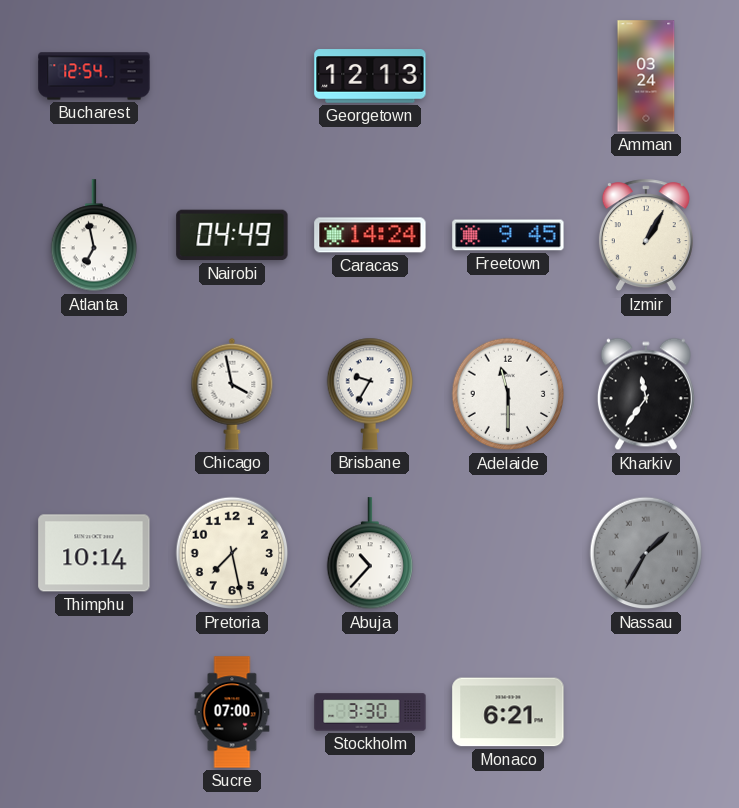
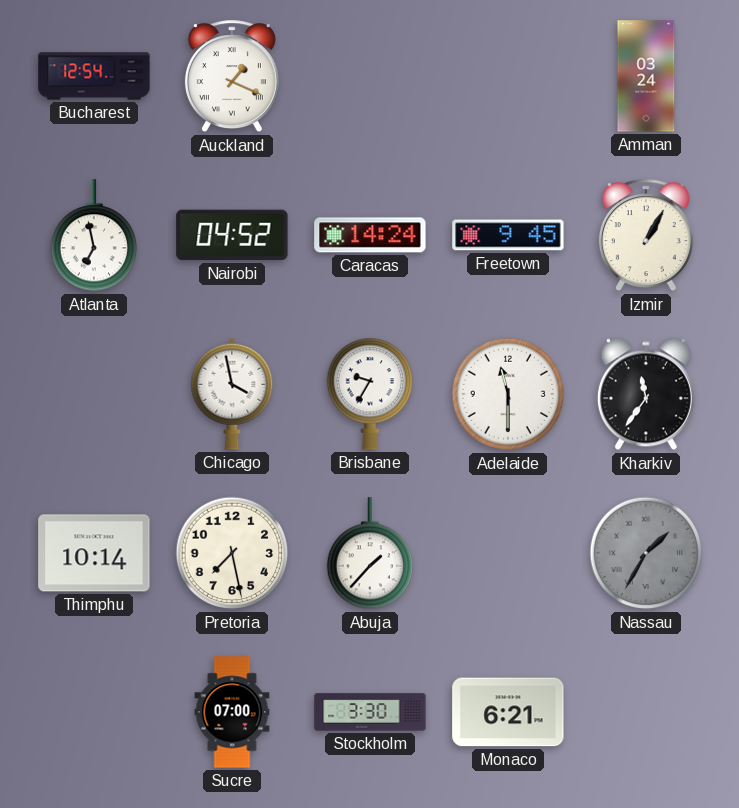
Auckland: none -> 1:19
Georgetown: 12:13 -> none
Nairobi: 04:49 -> 04:52
Abuja: 10:37 -> 1:37
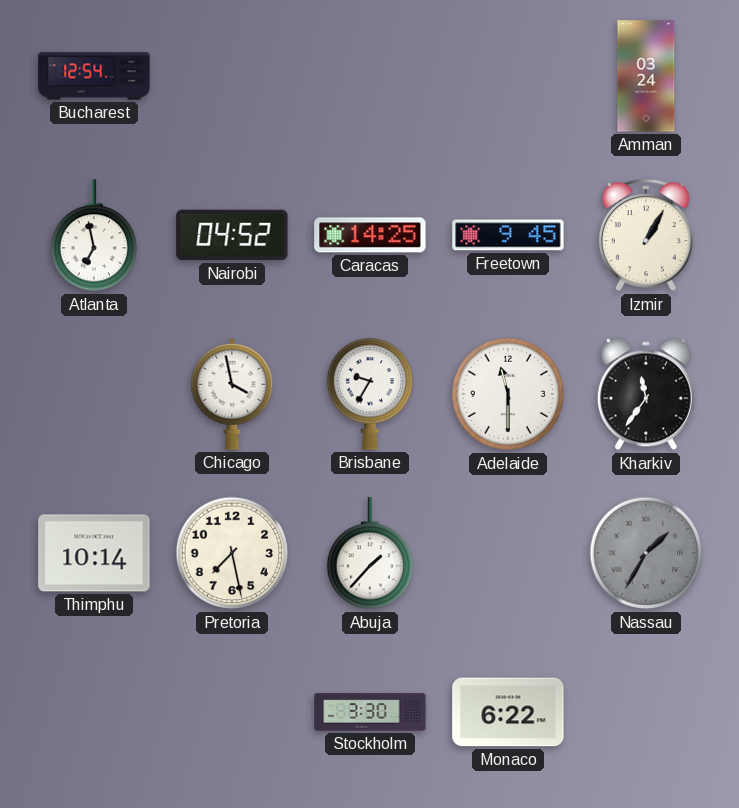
Auckland: 1:19 -> none
Caracas: 14:24 -> 14:25
Sucre: 07:00 -> none
Monaco: 6:21 -> 6:22
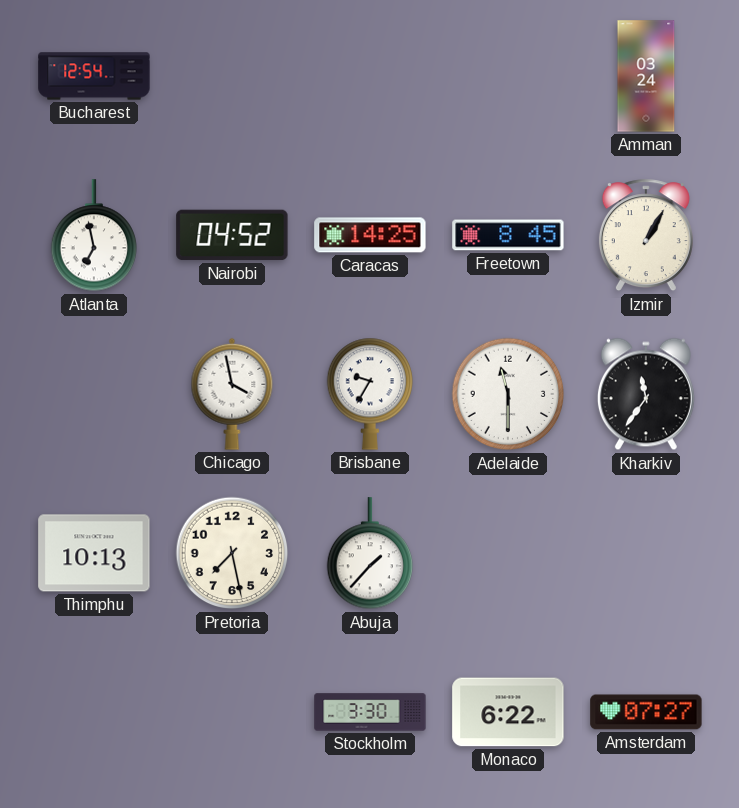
Freetown: 9:45 -> 8:45
Thimphu: 10:14 -> 10:13
Nassau: 1:35 -> none
Amsterdam: none -> 07:27
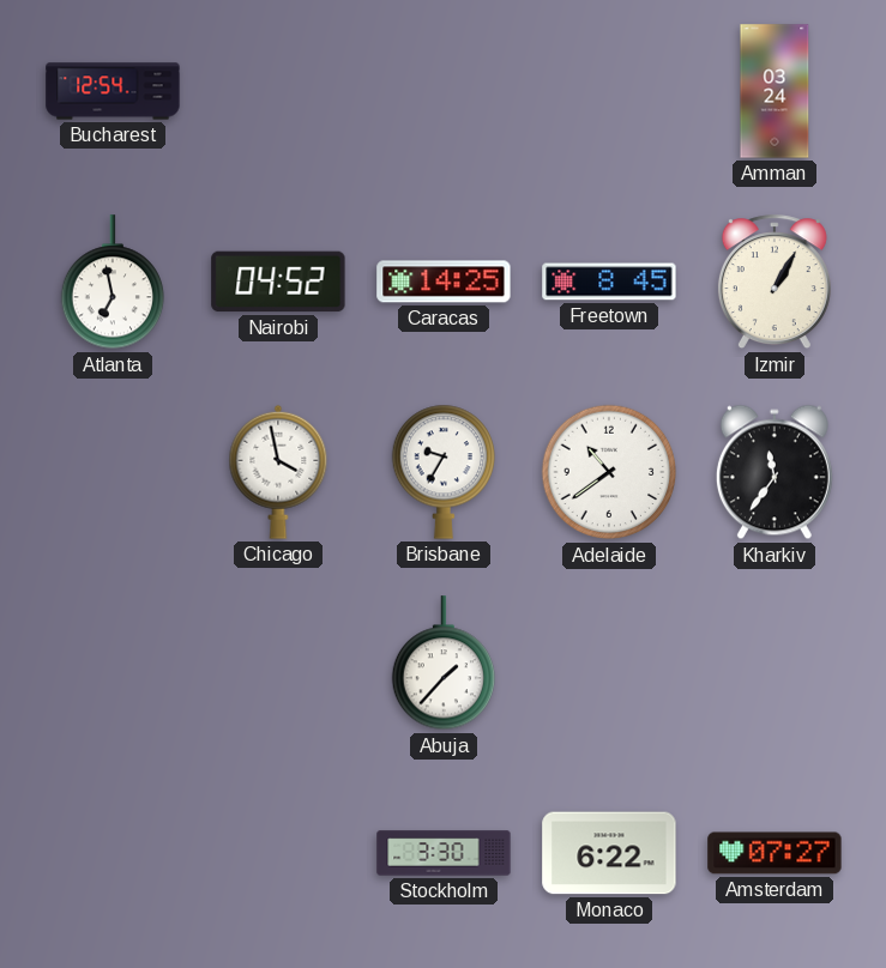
Adelaide: 11:30 -> 10:39
Thimphu: 10:13 -> none
Pretoria: 7:28 -> none
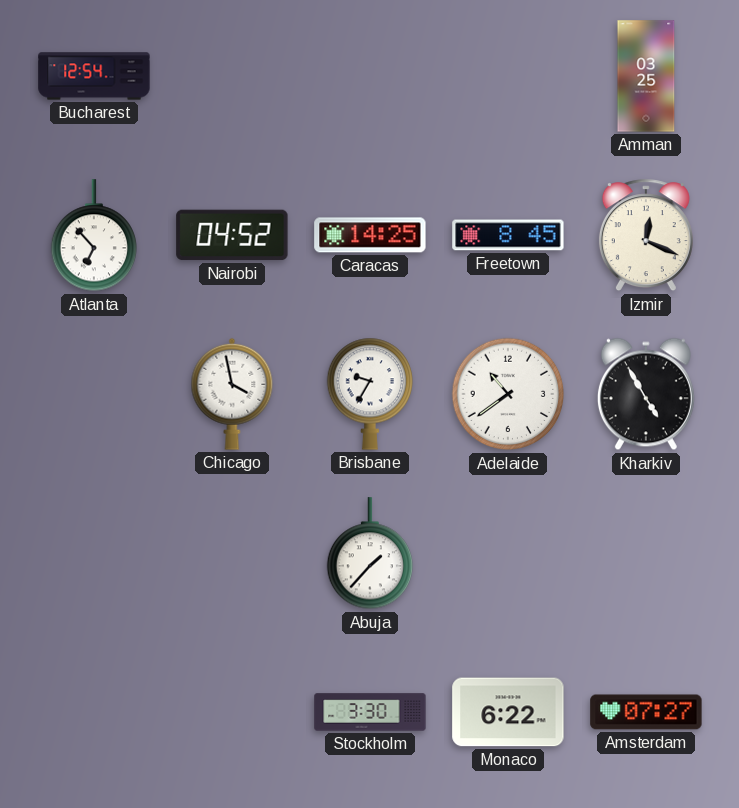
Amman: 03:24 -> 03:25
Atlanta: 6:58 -> 6:53
Izmir: 1:05 -> 12:19
Kharkiv: 11:36 -> 4:55
